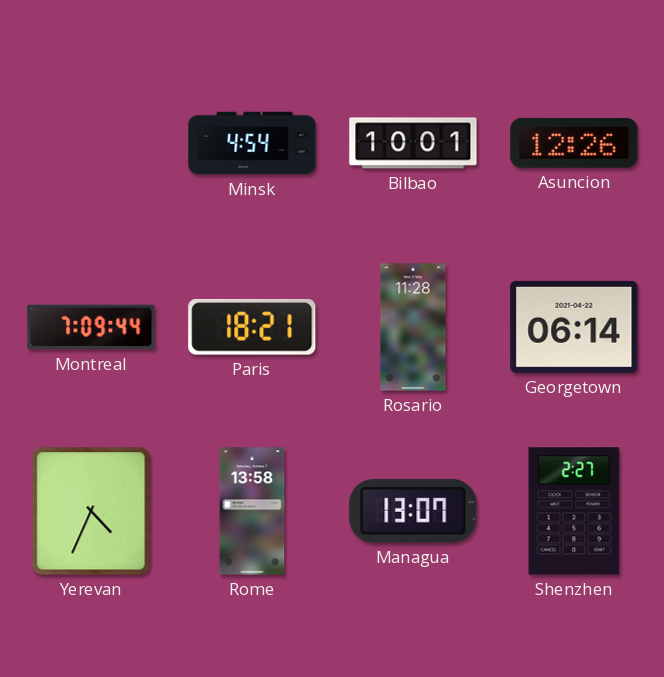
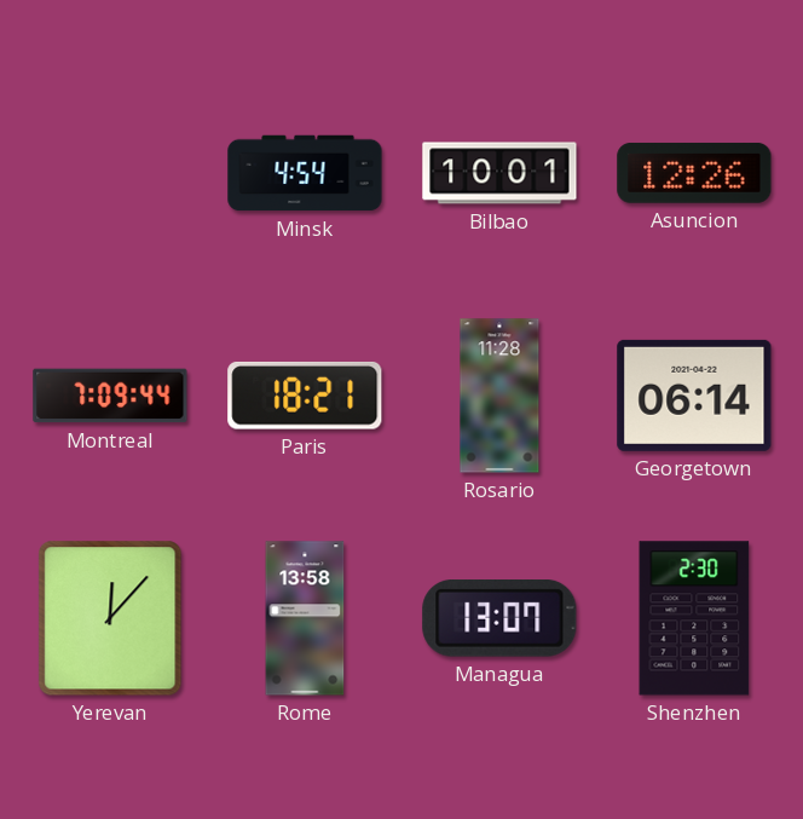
Yerevan: 4:34 -> 12:07
Shenzhen: 2:27 -> 2:30
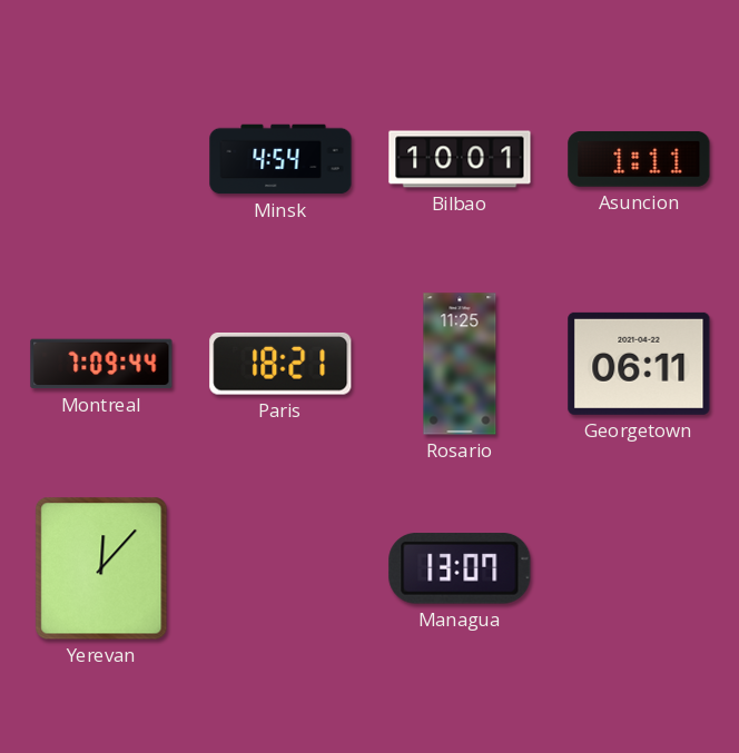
Asuncion: 12:26 -> 1:11
Rosario: 11:28 -> 11:25
Georgetown: 06:14 -> 06:11
Rome: 13:58 -> none
Shenzhen: 2:30 -> none
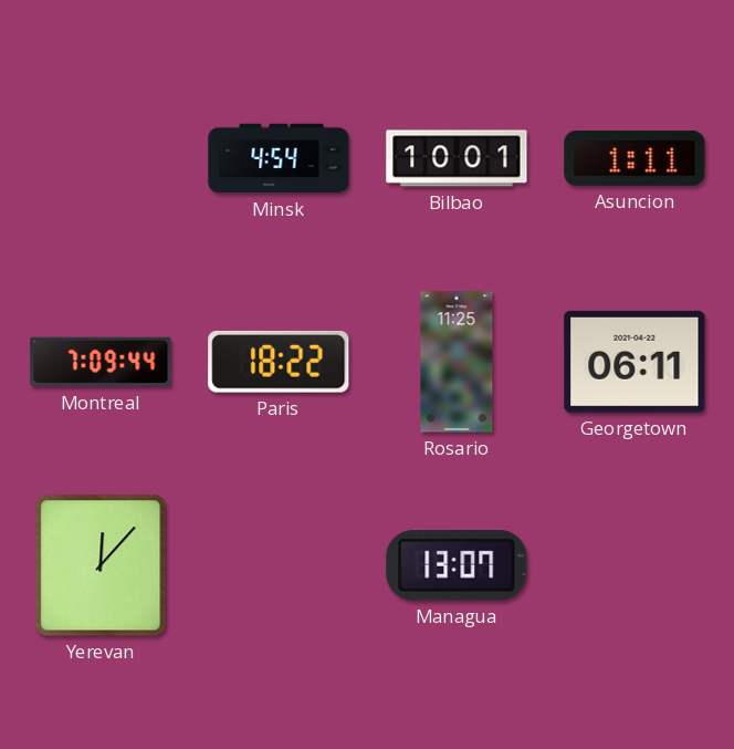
Paris: 18:21 -> 18:22
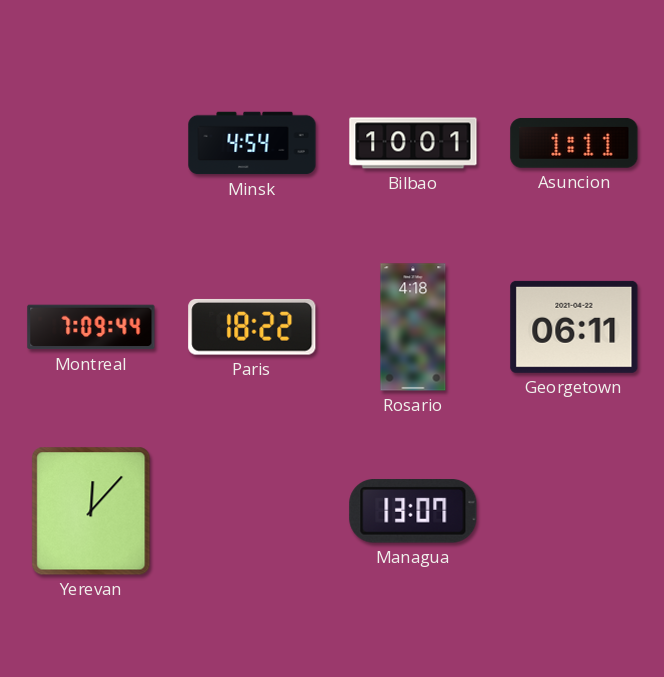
Rosario: 11:25 -> 4:18
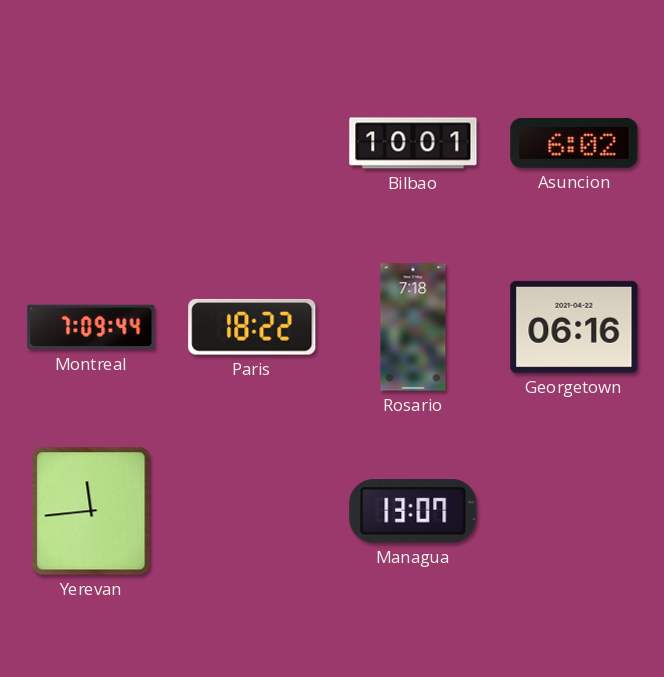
Minsk: 4:54 -> none
Asuncion: 1:11 -> 6:02
Rosario: 4:18 -> 7:18
Georgetown: 06:11 -> 06:16
Yerevan: 12:07 -> 11:44
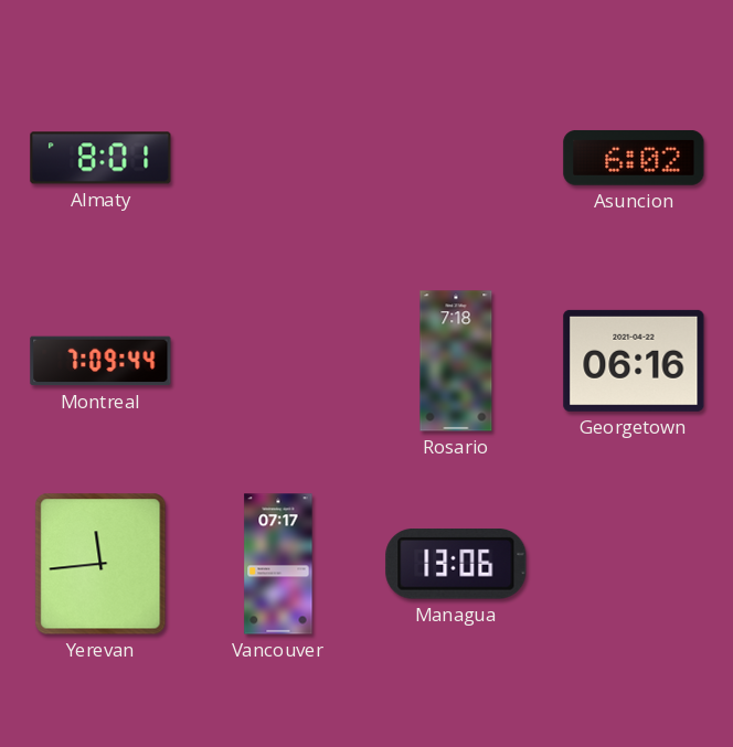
Almaty: none -> 8:01
Bilbao: 10:01 -> none
Paris: 18:22 -> none
Vancouver: none -> 07:17
Managua: 13:07 -> 13:06
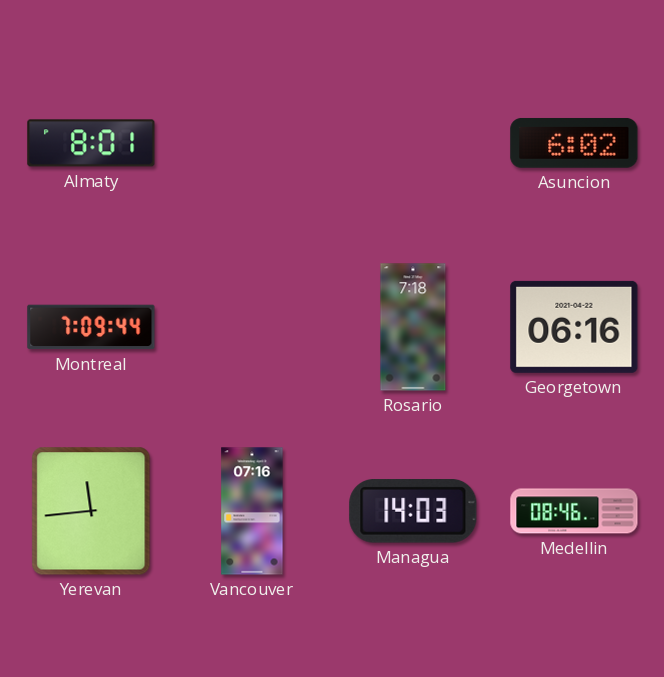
Vancouver: 07:17 -> 07:16
Managua: 13:06 -> 14:03
Medellin: none -> 08:46
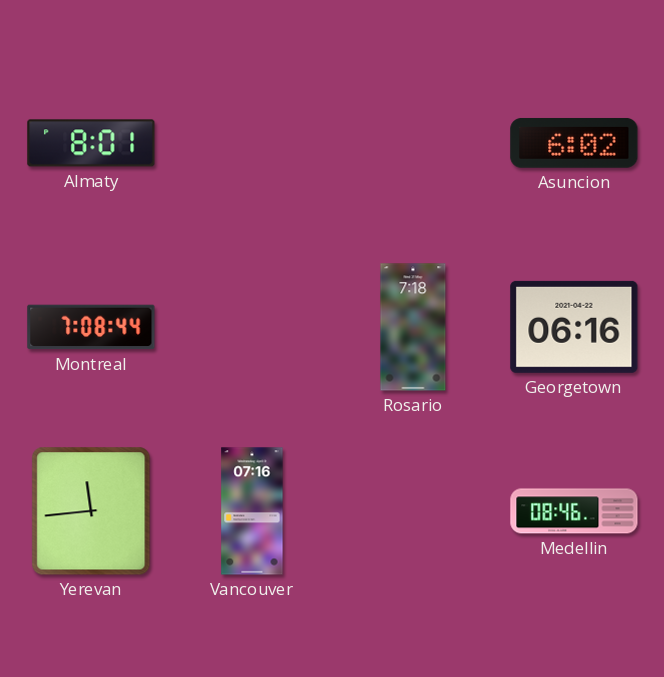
Montreal: 7:09 -> 7:08
Managua: 14:03 -> none
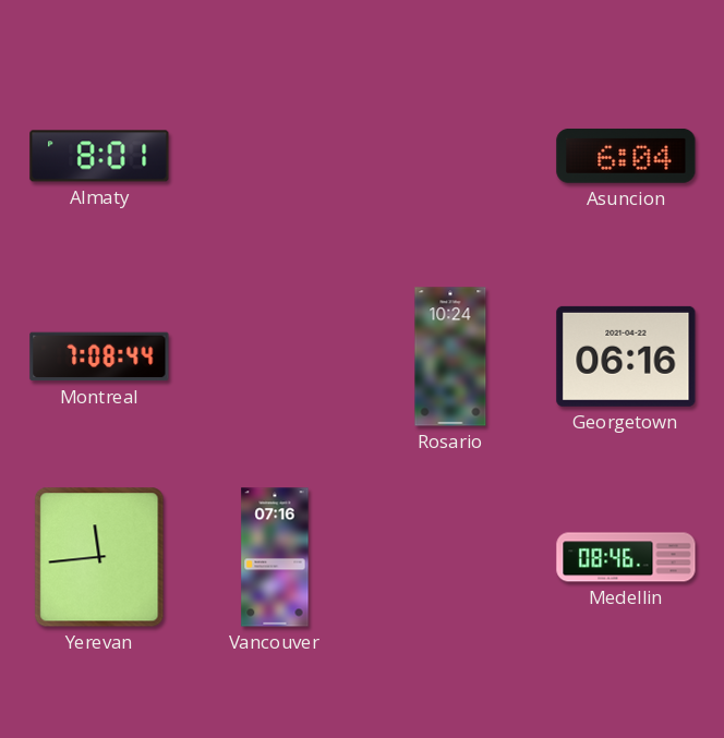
Asuncion: 6:02 -> 6:04
Rosario: 7:18 -> 10:24
